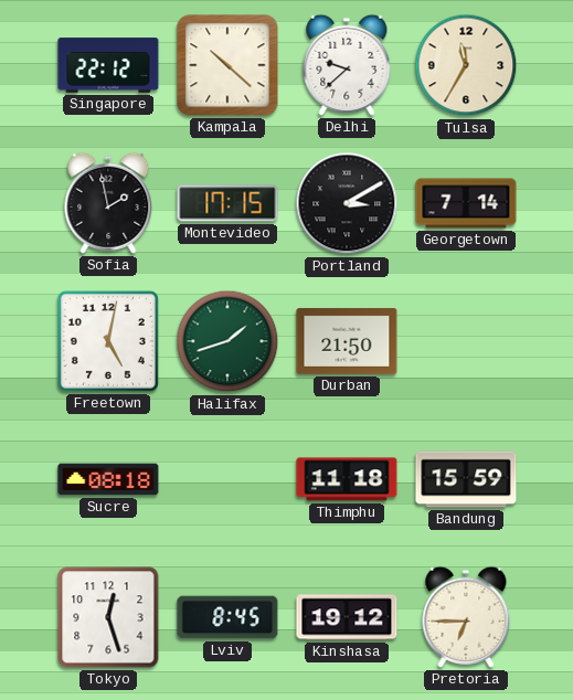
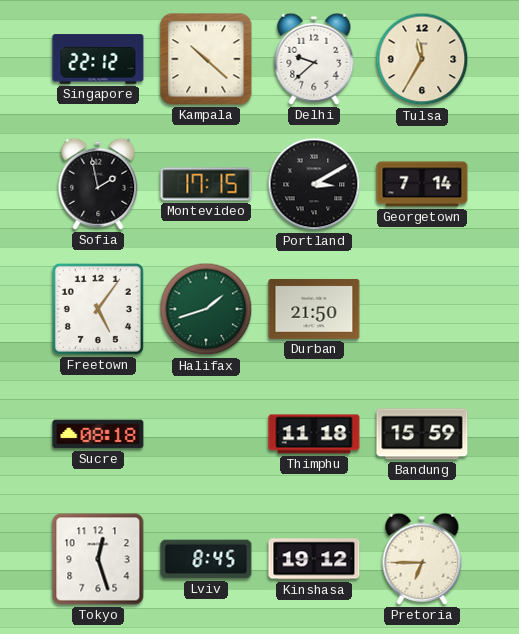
Freetown: 5:02 -> 5:06
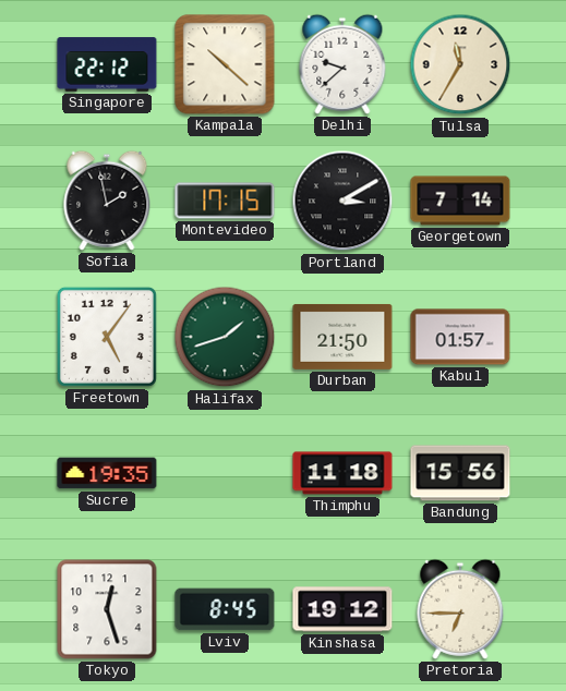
Kabul: none -> 01:57
Sucre: 08:18 -> 19:35
Bandung: 15:59 -> 15:56
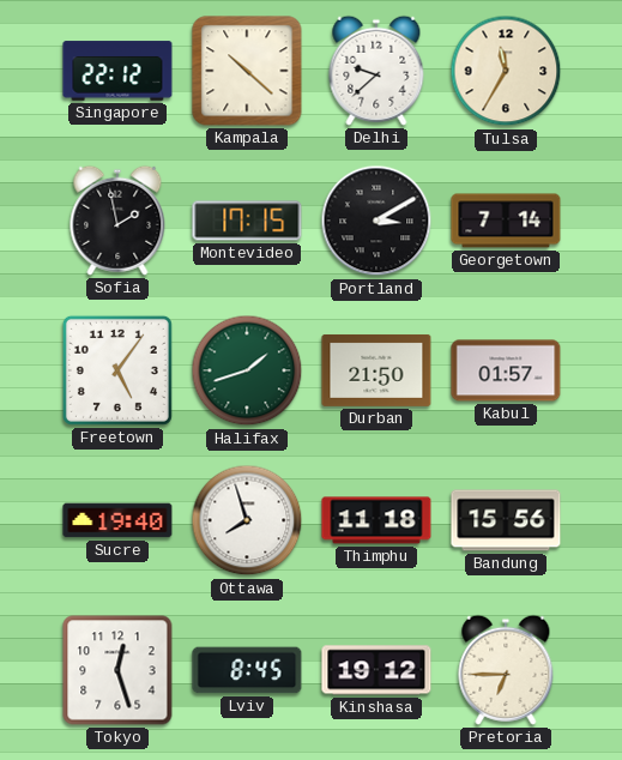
Sucre: 19:35 -> 19:40
Ottawa: none -> 7:57
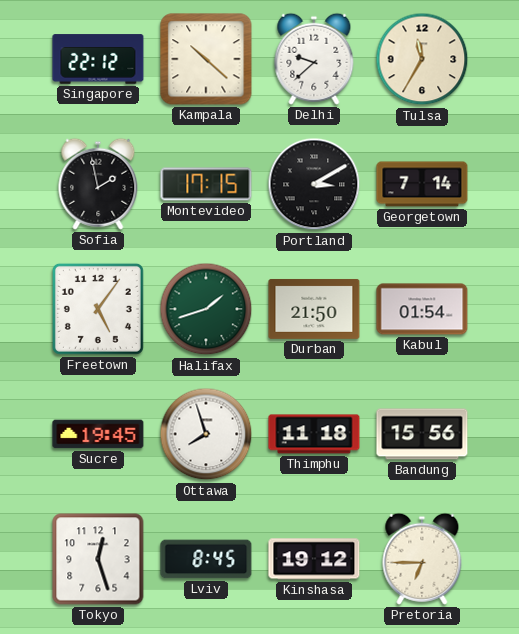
Kabul: 01:57 -> 01:54
Sucre: 19:40 -> 19:45
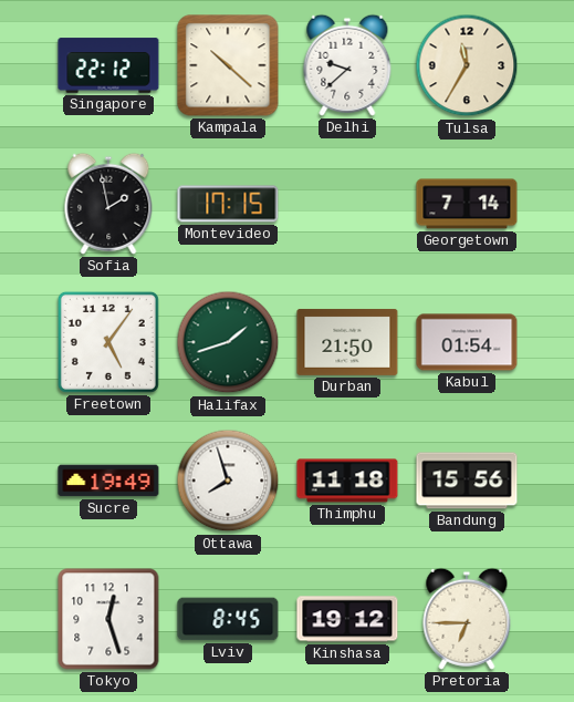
Portland: 3:10 -> none
Sucre: 19:45 -> 19:49
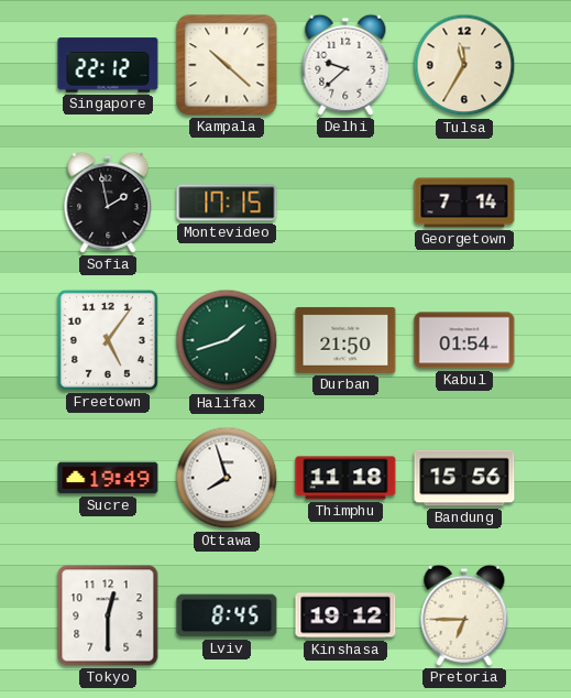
Tokyo: 12:27 -> 12:30
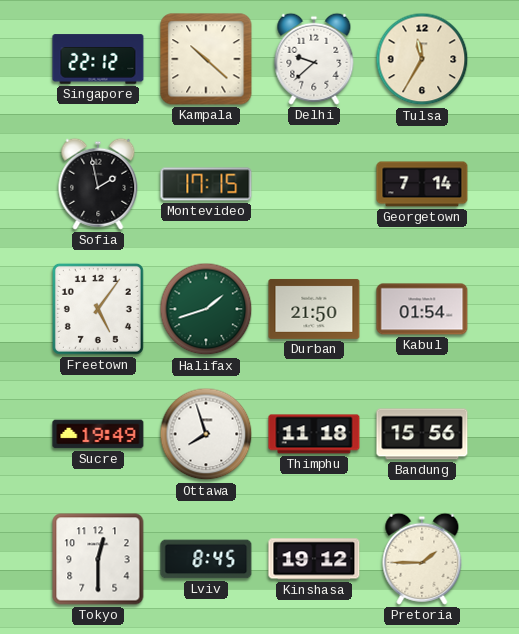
Pretoria: 6:45 -> 1:45
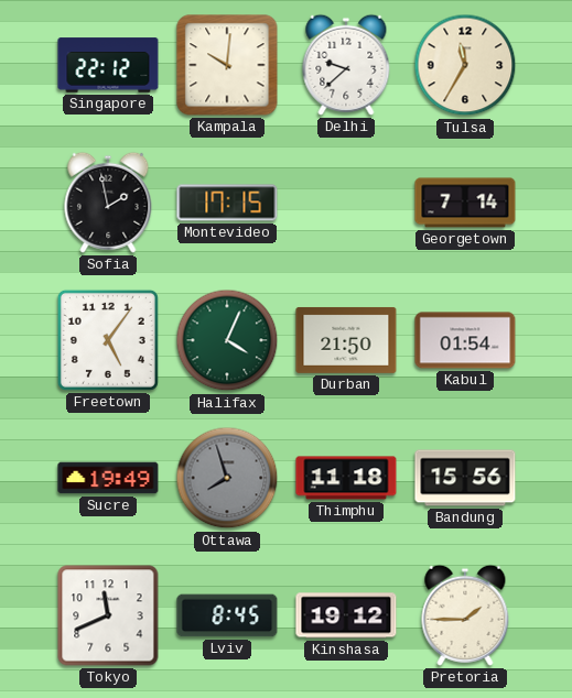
Kampala: 10:22 -> 10:01
Halifax: 1:42 -> 4:04
Ottawa dial: white -> grey
Tokyo: 12:30 -> 11:41
